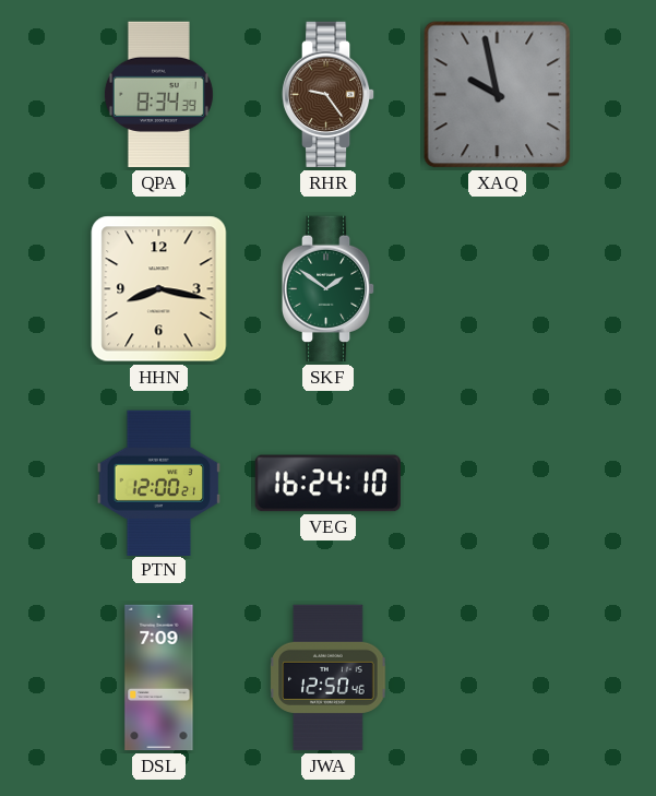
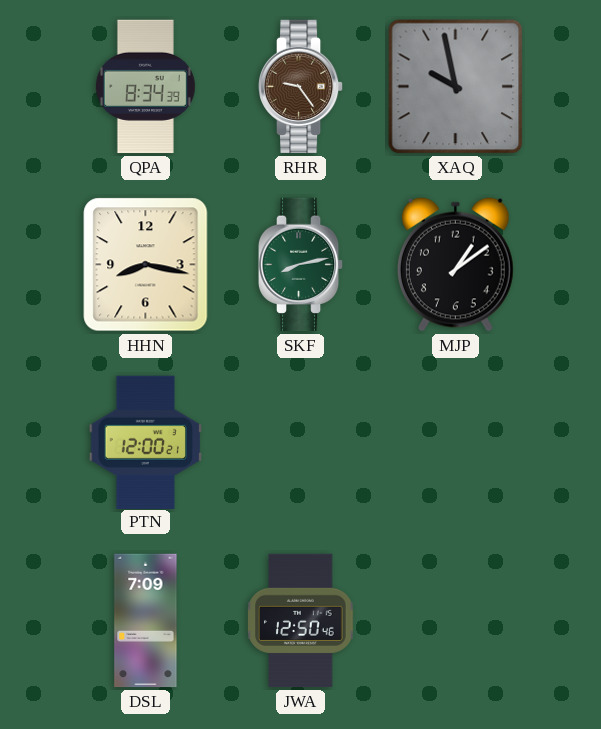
SKF: 1:51 -> 8:13
MJP: none -> 1:09
VEG: 16:24 -> none
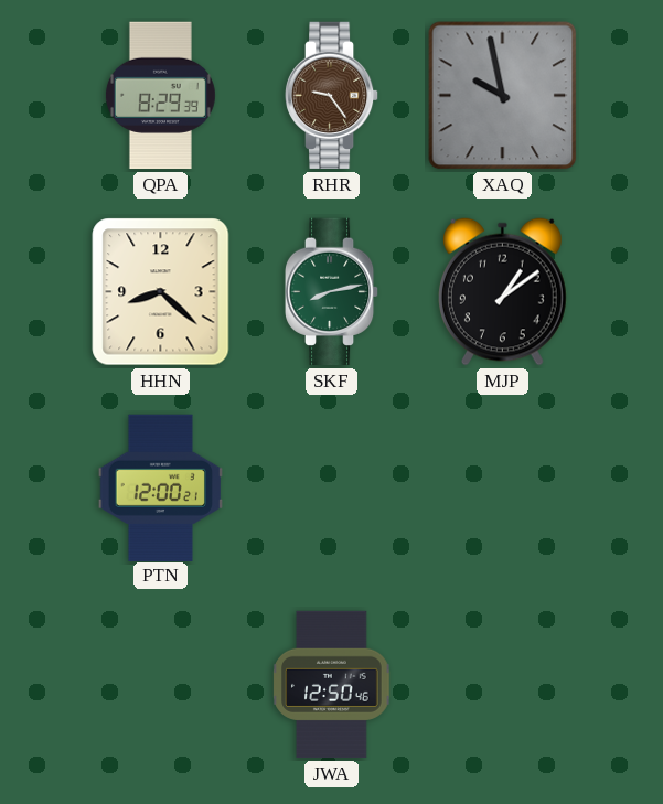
QPA: 8:34 -> 8:29
HHN: 8:17 -> 8:22
DSL: 7:09 -> none
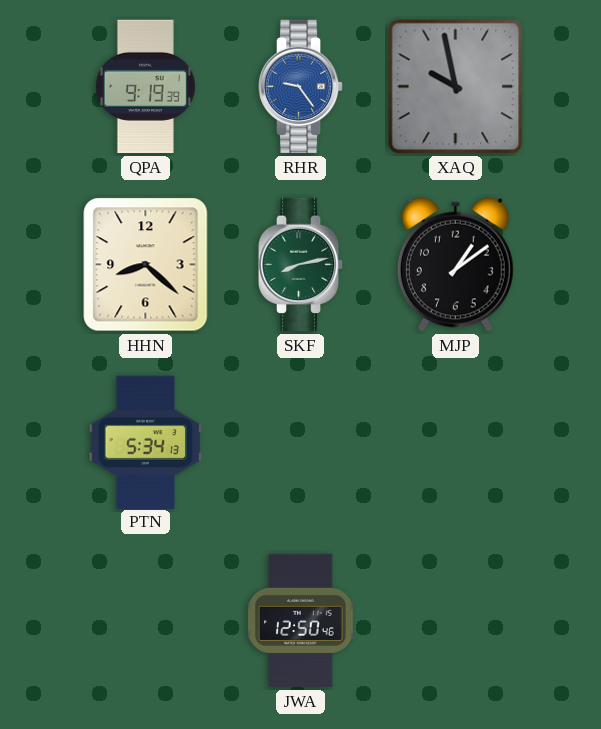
QPA: 8:29 -> 9:19
RHR dial: brown -> blue
PTN: 12:00 -> 5:34
